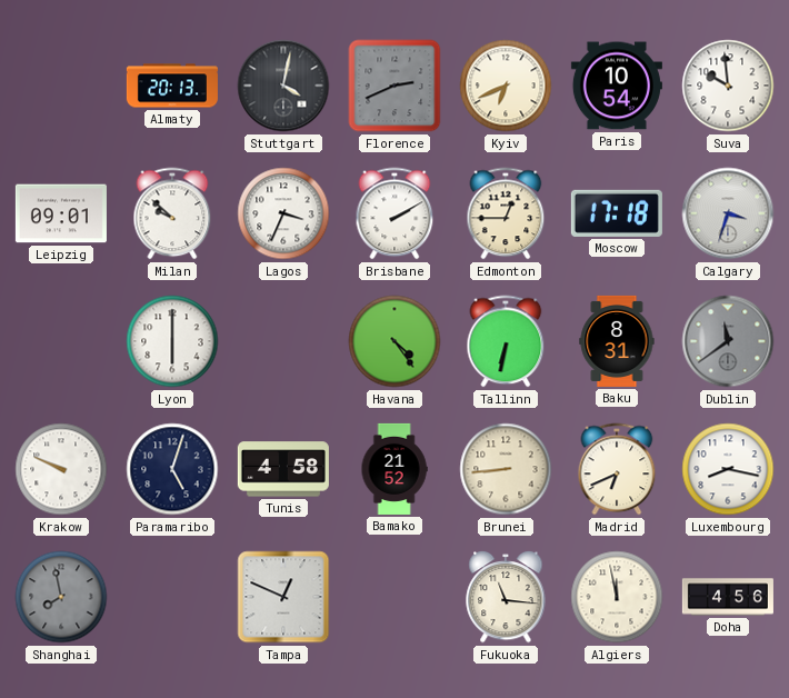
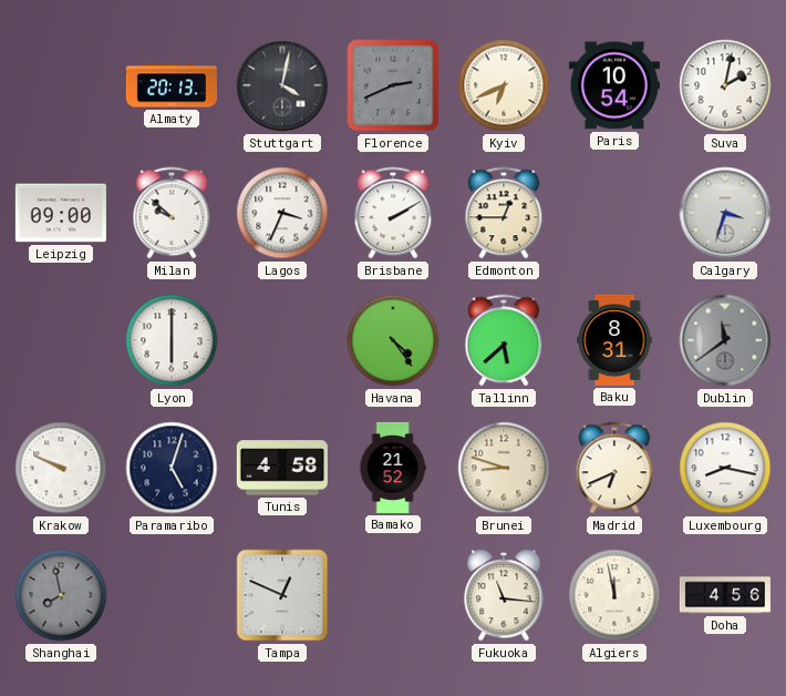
Suva: 9:59 -> 2:02
Leipzig: 09:01 -> 09:00
Moscow: 17:18 -> none
Tallinn: 6:32 -> 5:38
Brunei: 8:44 -> 8:48
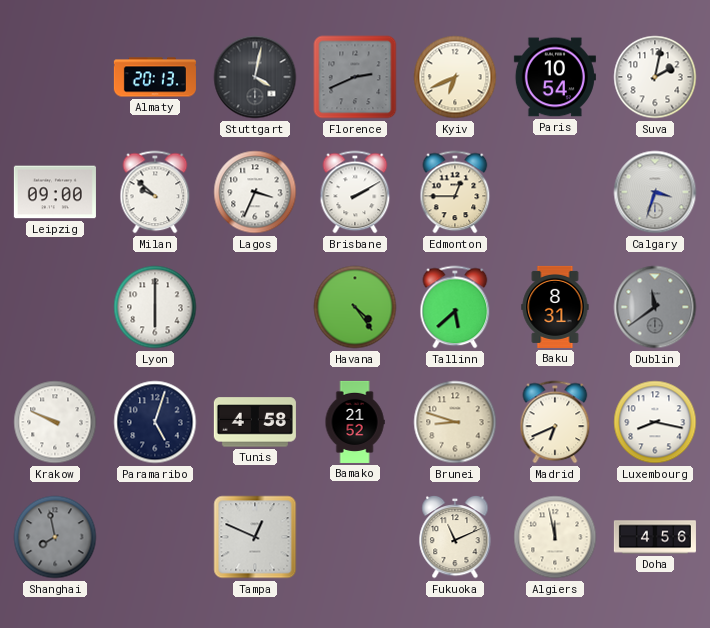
Fukuoka: 11:16 -> 11:11
